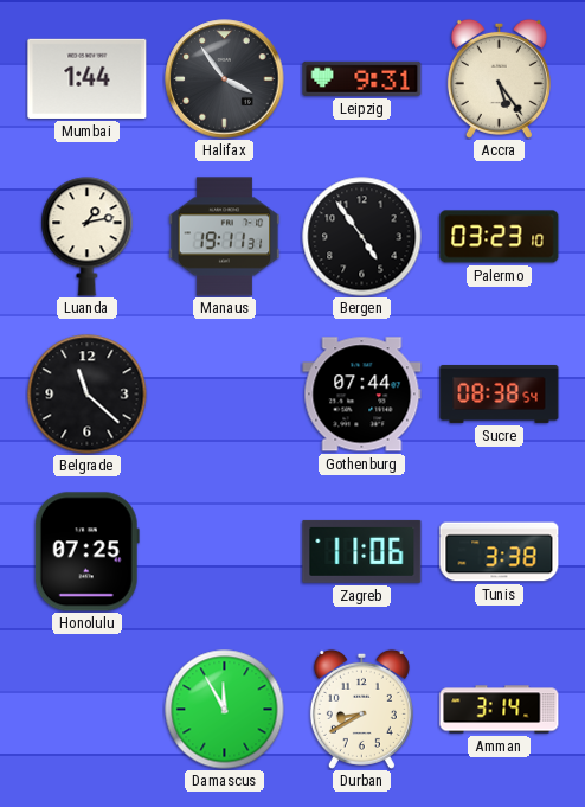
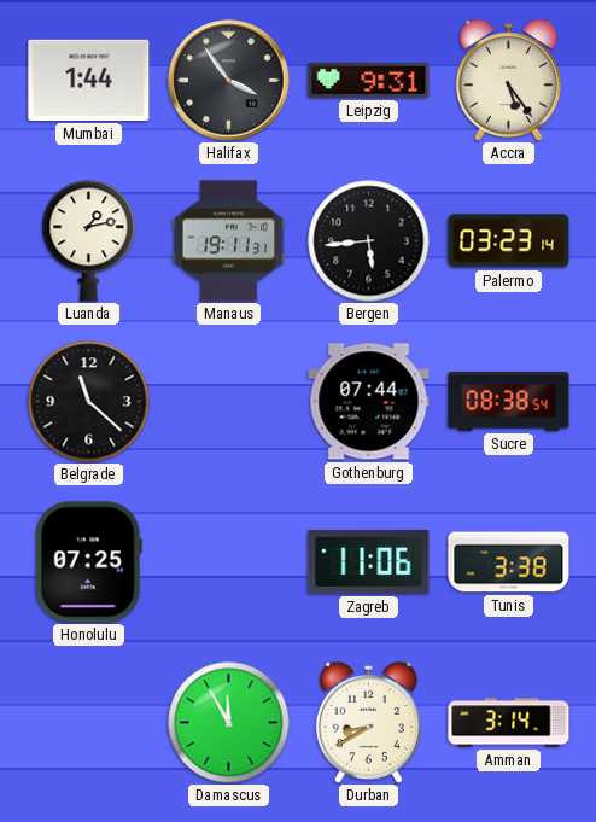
Bergen: 4:54 -> 5:44
Palermo: 03:23:10 -> 03:23:14
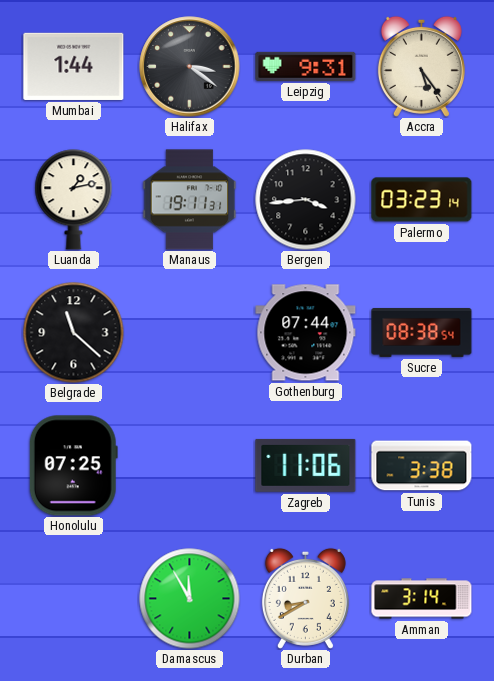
Halifax: 3:54 -> 3:21
Bergen: 5:44 -> 3:44
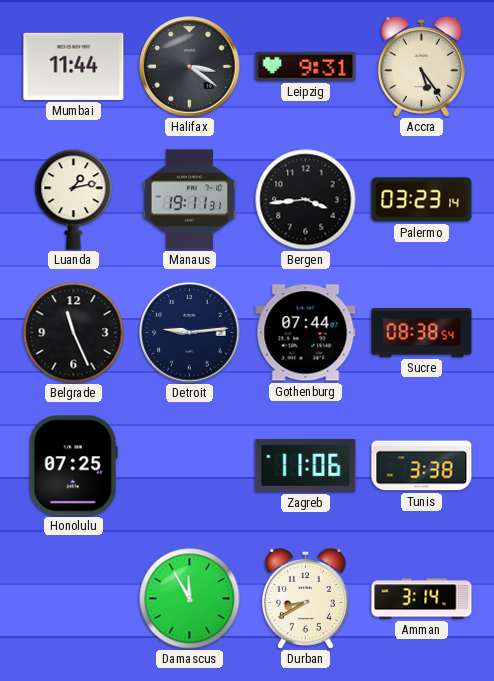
Mumbai: 1:44 -> 11:44
Belgrade: 11:22 -> 11:26
Detroit: none -> 9:14
